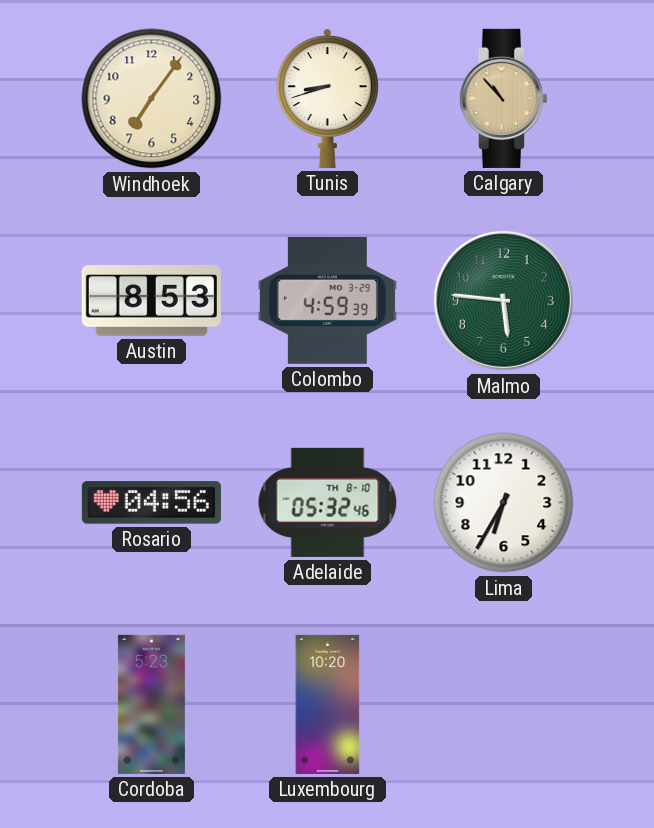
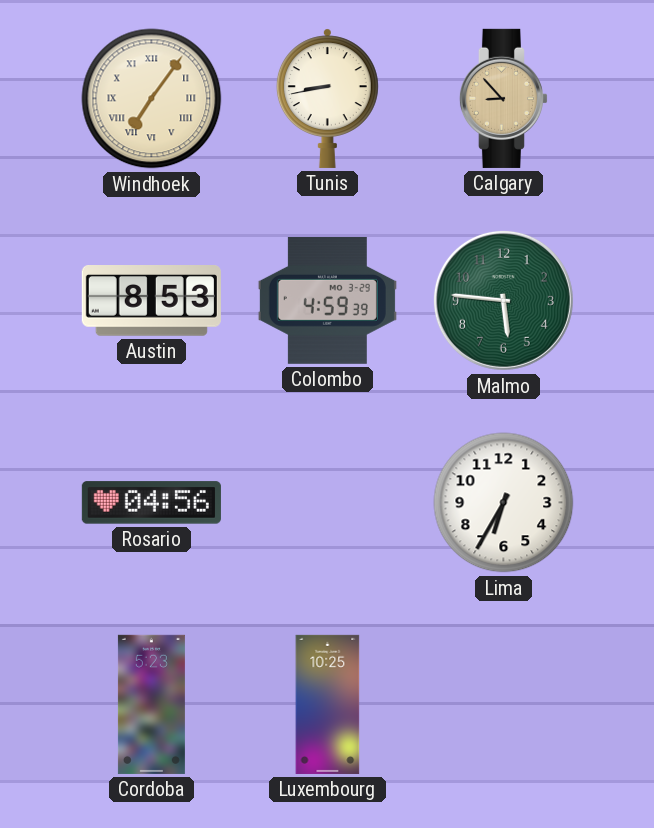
Windhoek numerals: Arabic -> Roman
Tunis: 8:42 -> 8:43
Calgary: 10:53 -> 8:53
Adelaide: 05:32 -> none
Luxembourg: 10:20 -> 10:25
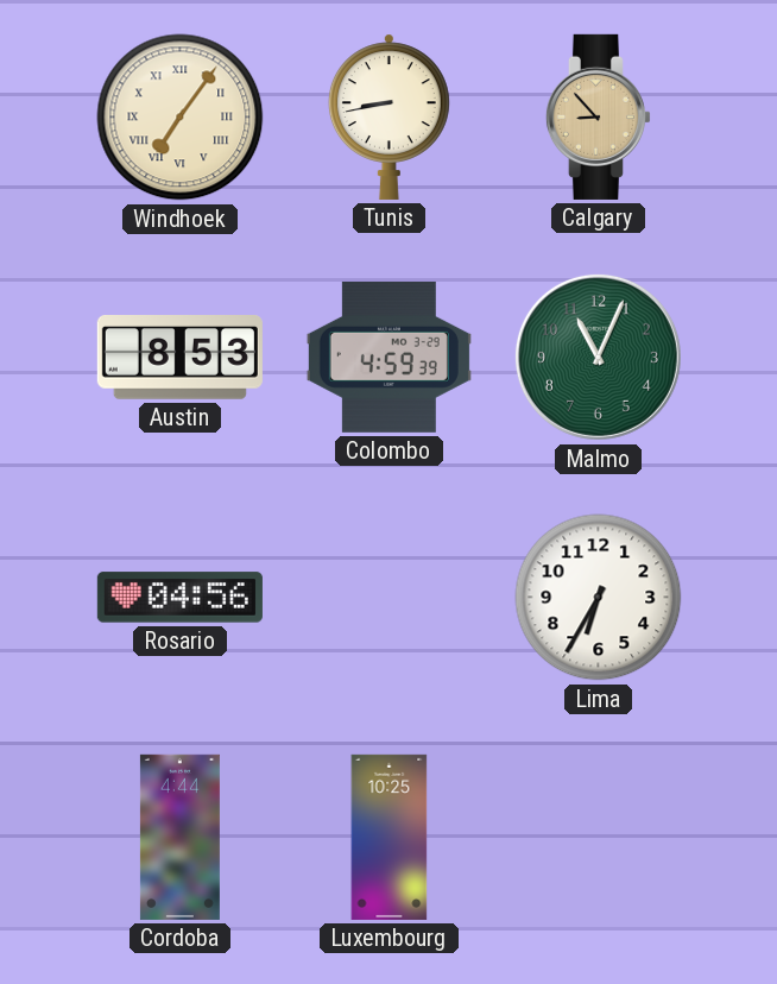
Malmo: 5:46 -> 11:04
Cordoba: 5:23 -> 4:44
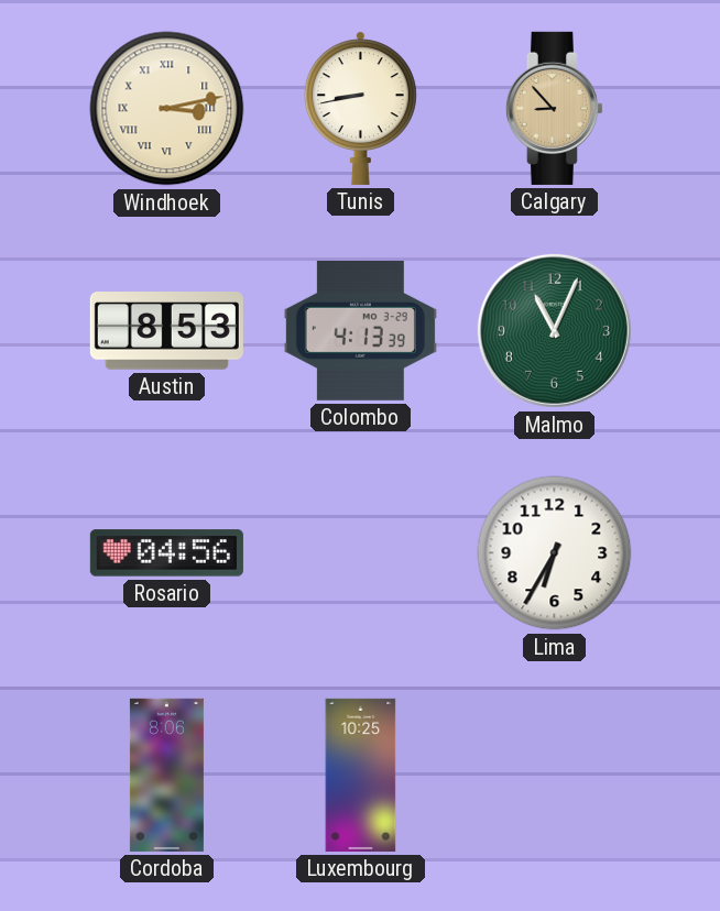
Windhoek: 7:06 -> 3:13
Colombo: 4:59 -> 4:13
Cordoba: 4:44 -> 8:06
